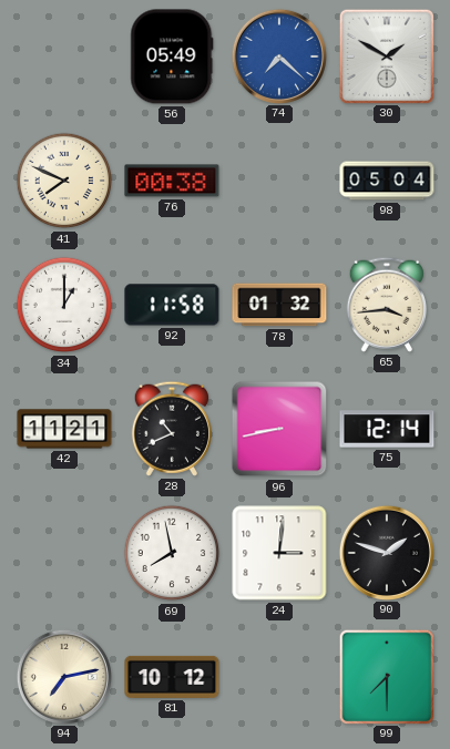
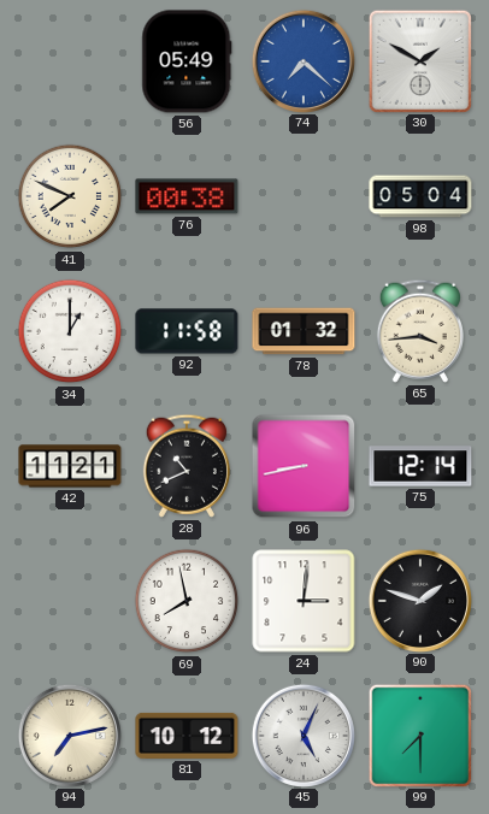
45: none -> 5:04
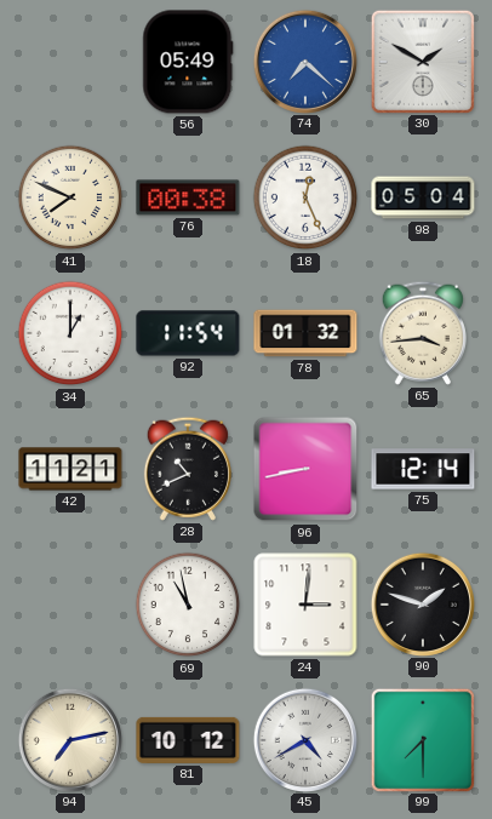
18: none -> 12:26
92: 11:58 -> 11:54
69: 7:58 -> 10:58
45: 5:04 -> 4:40
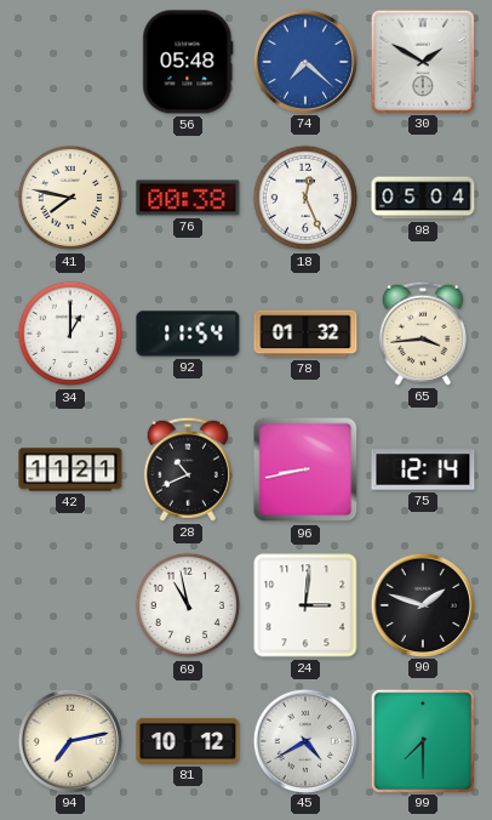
56: 05:49 -> 05:48
41: 7:49 -> 7:47
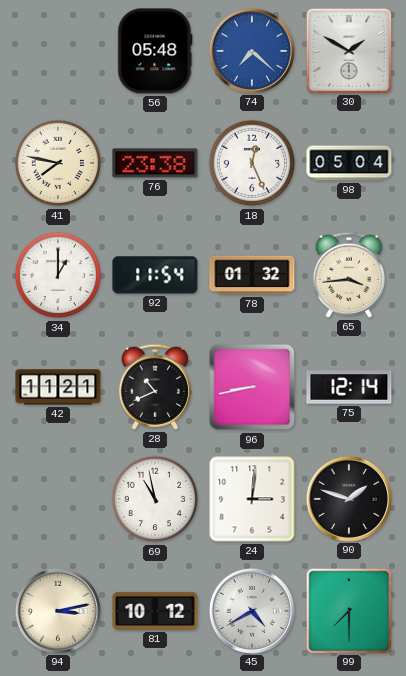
76: 00:38 -> 23:38
94: 7:13 -> 3:13
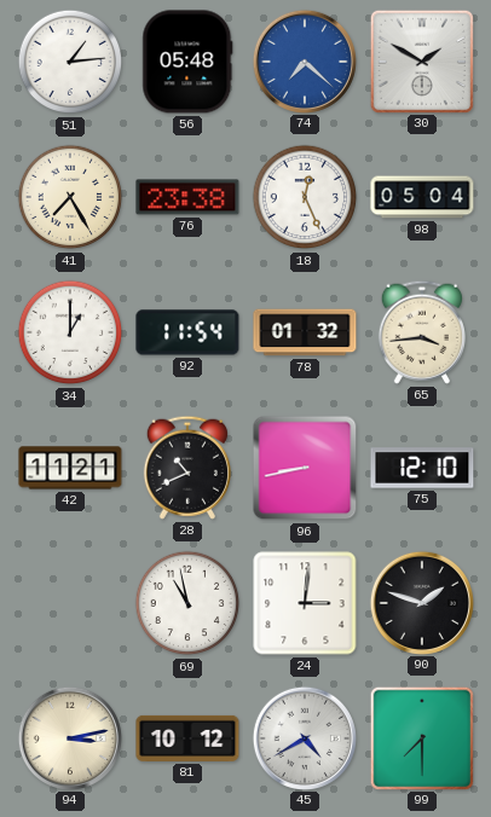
51: none -> 1:14
41: 7:47 -> 7:25
75: 12:14 -> 12:10
